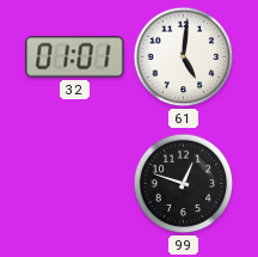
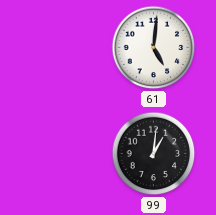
32: 01:01 -> none
99: 12:48 -> 1:01
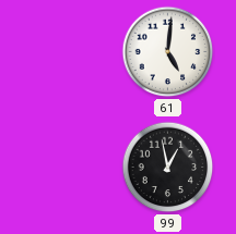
99: 1:01 -> 12:58
